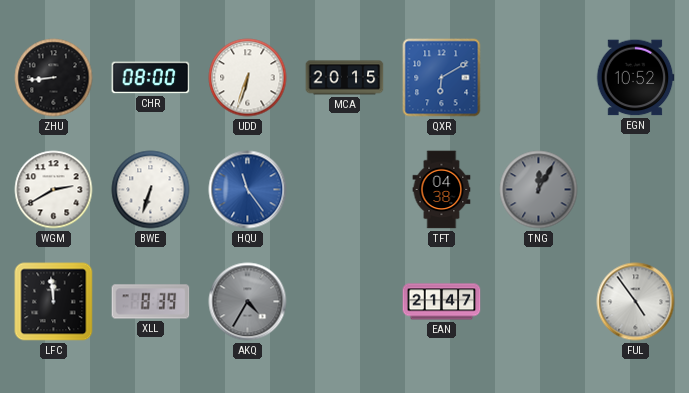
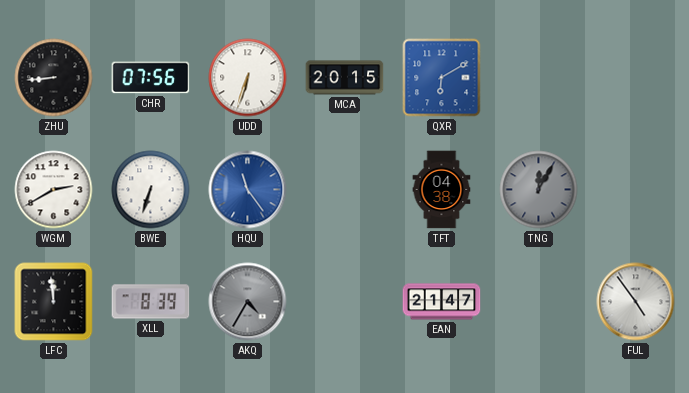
CHR: 08:00 -> 07:56
EGN: 10:52 -> none
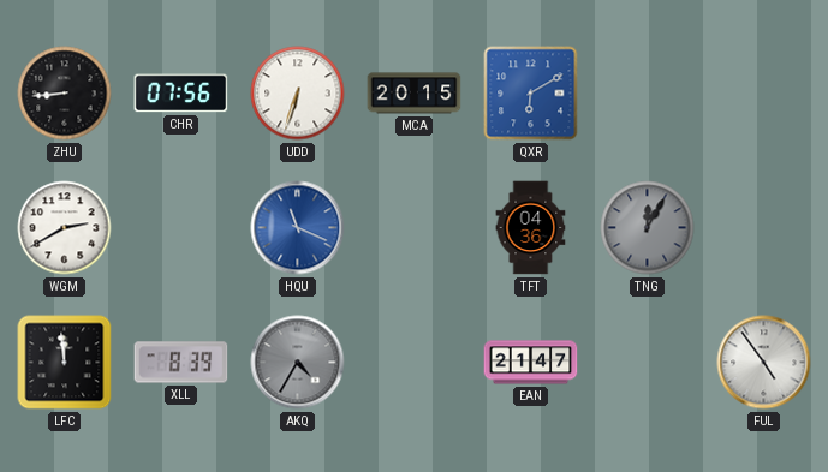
BWE: 6:33 -> none
HQU: 11:24 -> 11:19
TFT: 04:38 -> 04:36
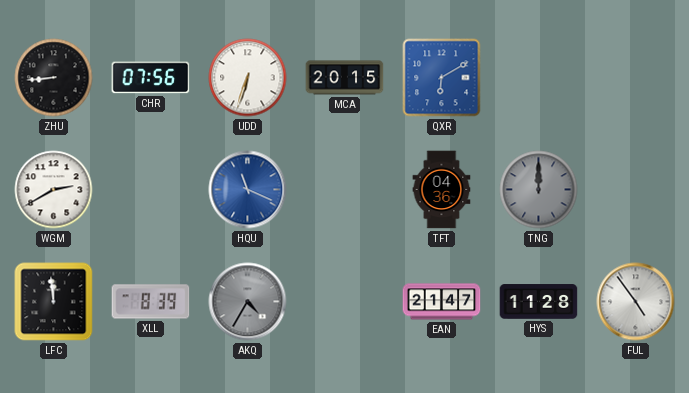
TNG: 12:05 -> 12:00
HYS: none -> 11:28
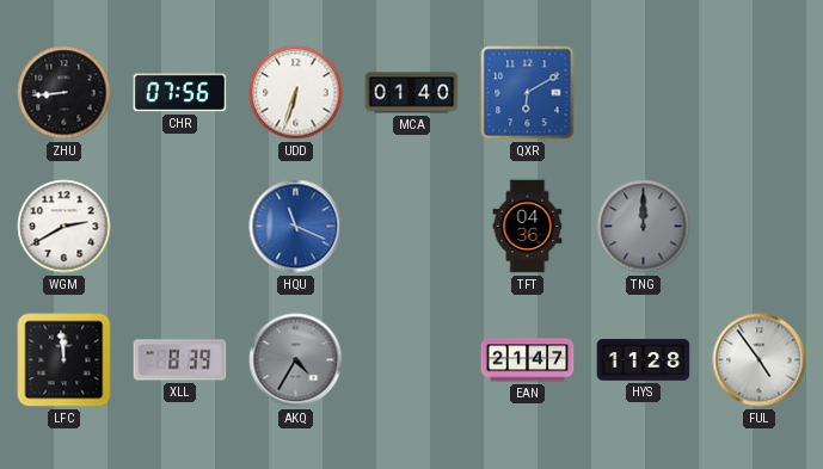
MCA: 20:15 -> 01:40
